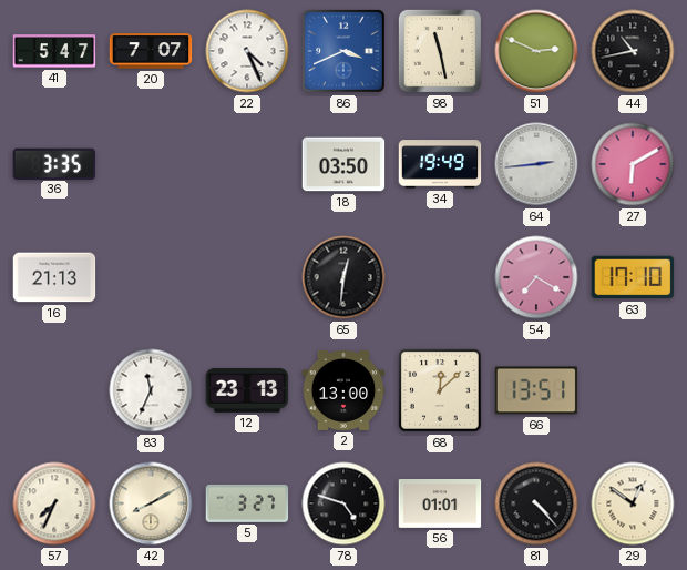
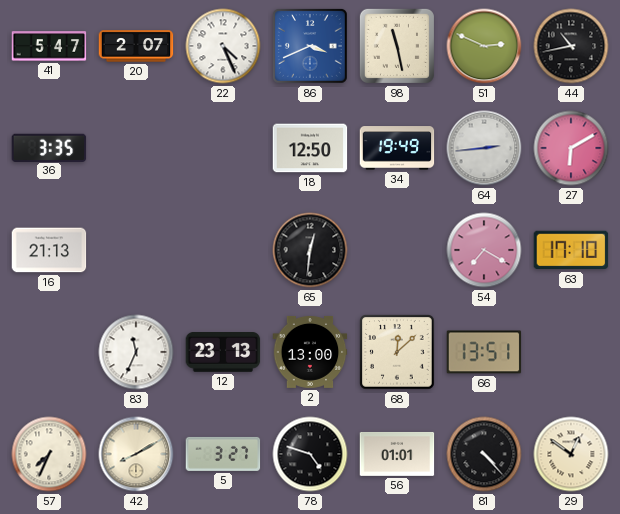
20: 7:07 -> 2:07
18: 03:50 -> 12:50
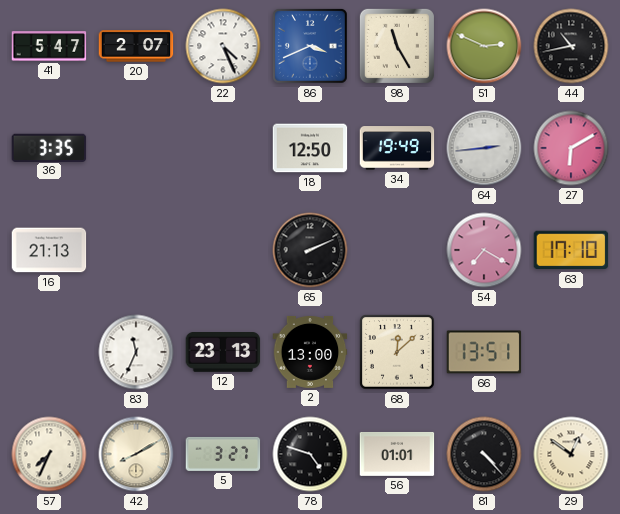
98: 11:28 -> 11:25
65: 12:31 -> 2:11
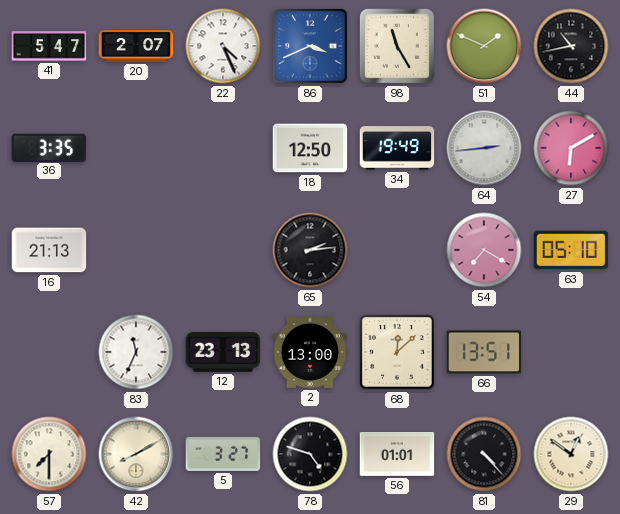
51: 2:49 -> 1:49
65: 2:11 -> 2:14
63: 17:10 -> 05:10
57: 7:34 -> 7:30
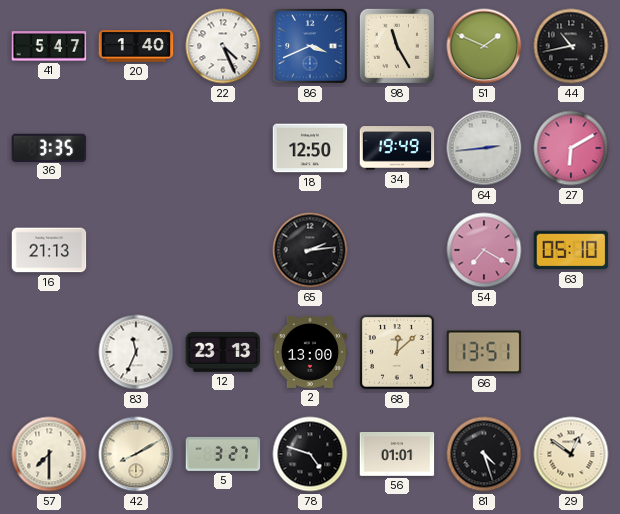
20: 2:07 -> 1:40
81: 4:23 -> 4:27
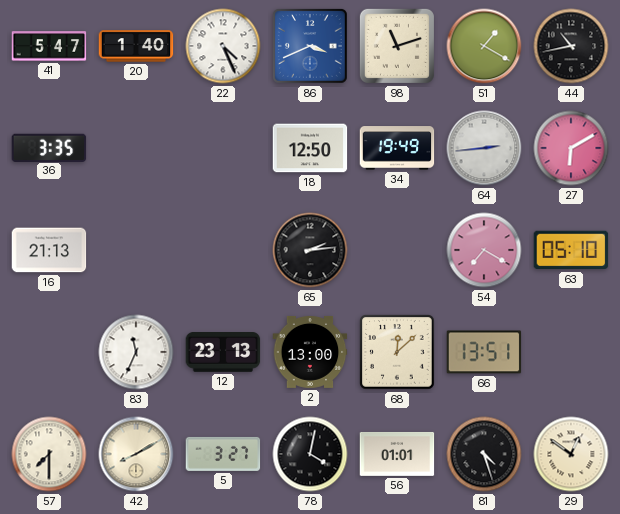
98: 11:25 -> 11:12
51: 1:49 -> 1:20
78: 4:48 -> 4:02
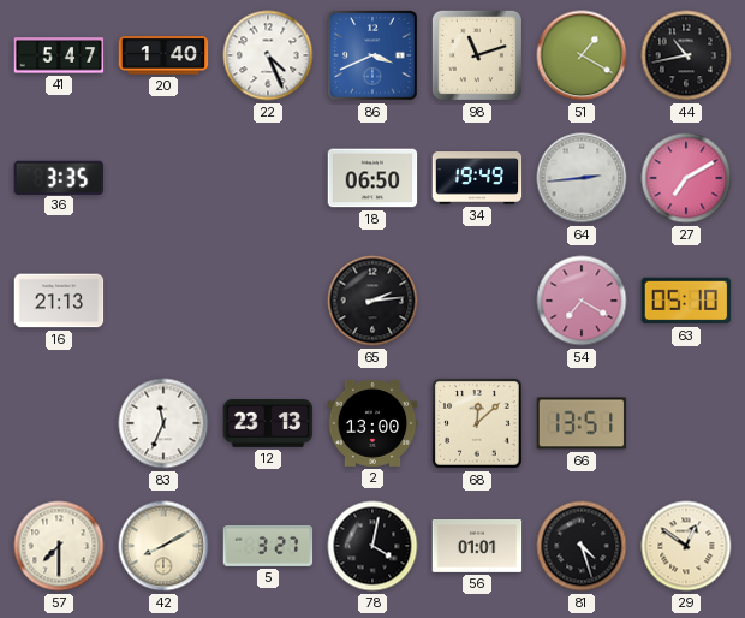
18: 12:50 -> 06:50
27: 6:10 -> 7:10
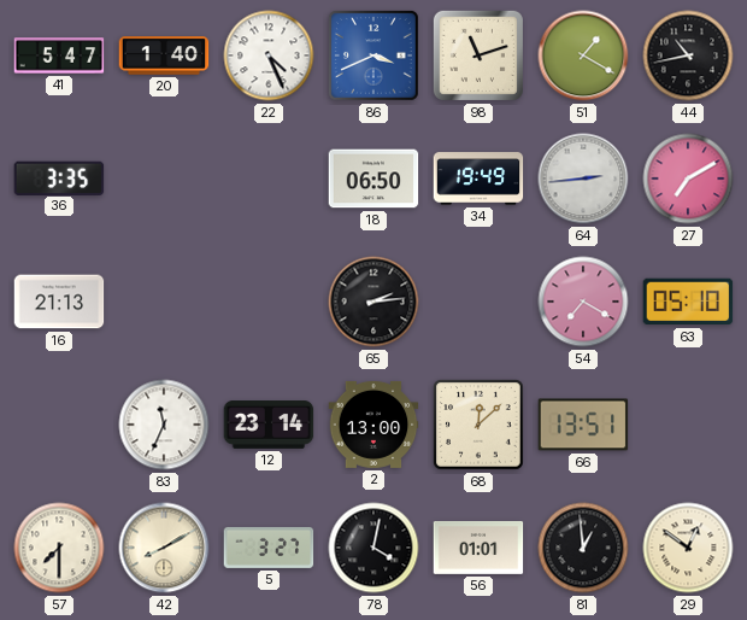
12: 23:13 -> 23:14
81: 4:27 -> 12:59
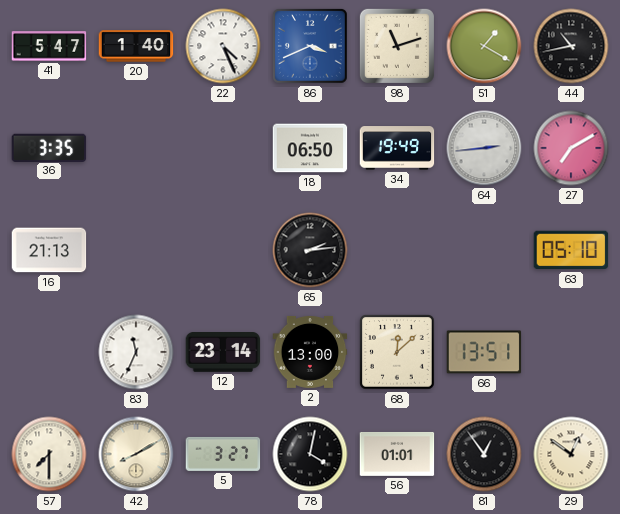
54: 7:20 -> none
81: 12:59 -> 12:54
